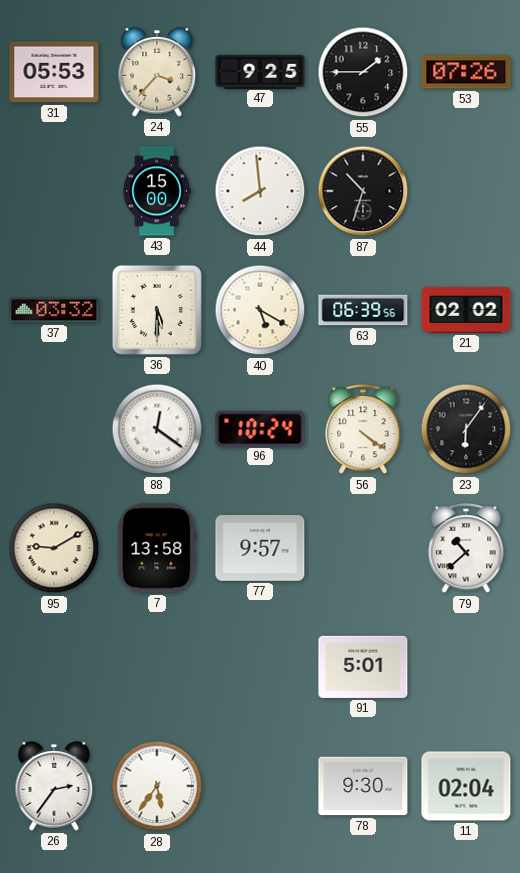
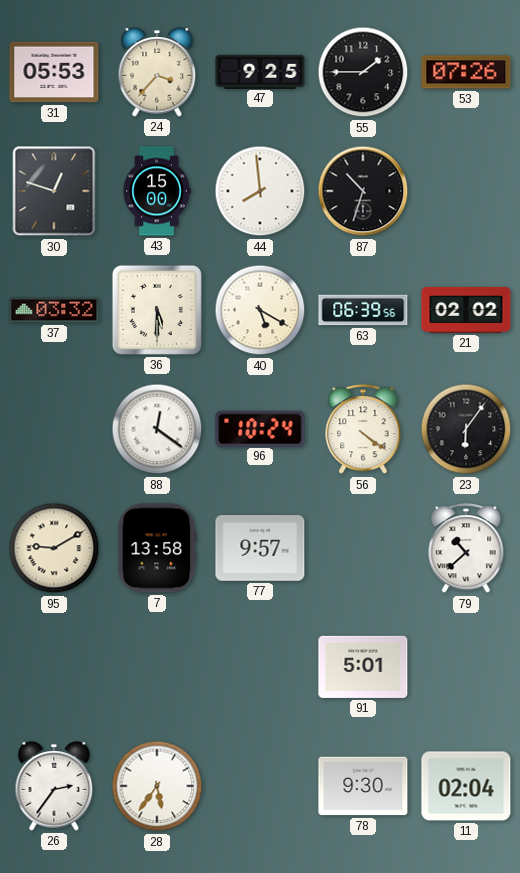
30: none -> 12:48
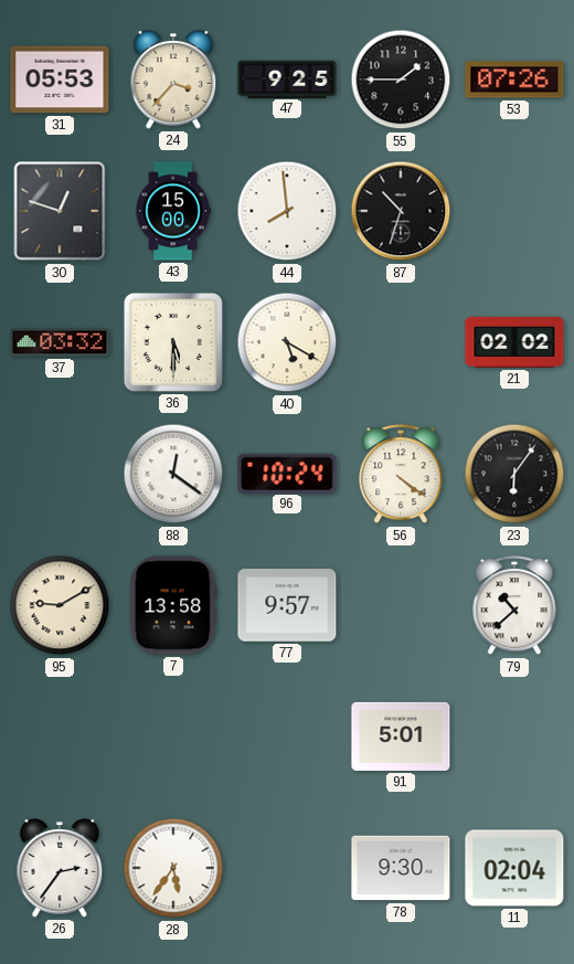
63: 06:39 -> none
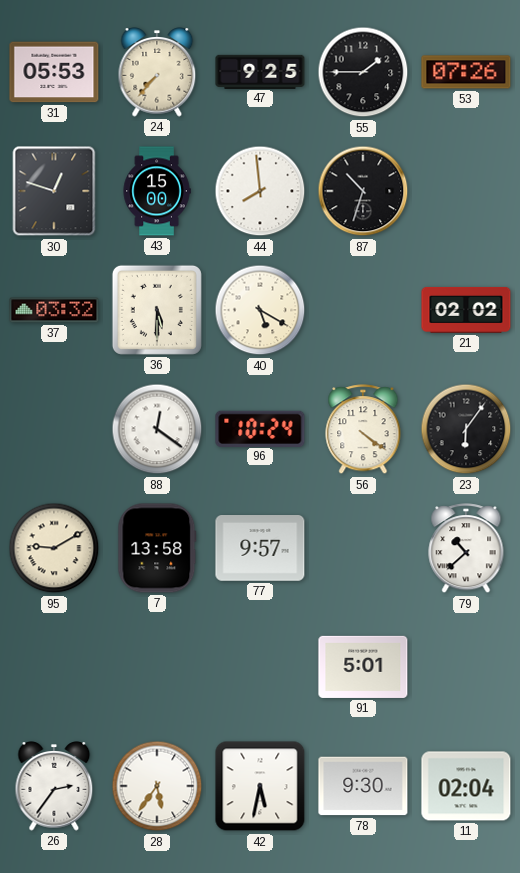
24: 3:37 -> 7:37
42: none -> 5:32
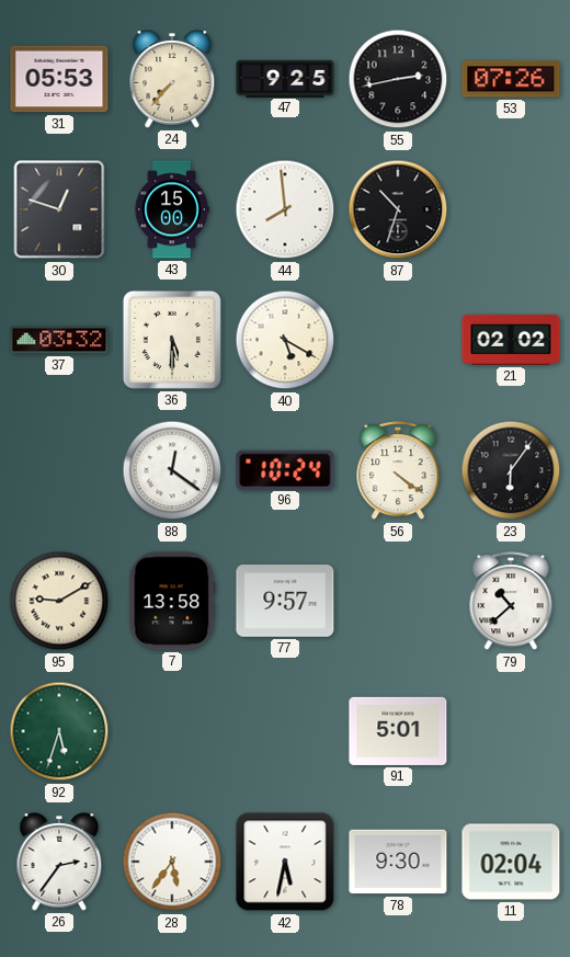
55: 1:45 -> 2:43
92: none -> 5:33
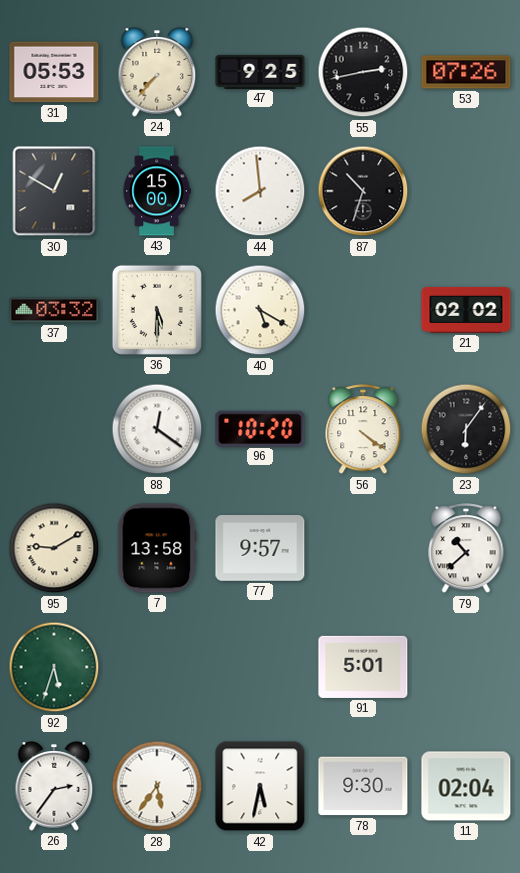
30: 12:48 -> 12:50
96: 10:24 -> 10:20
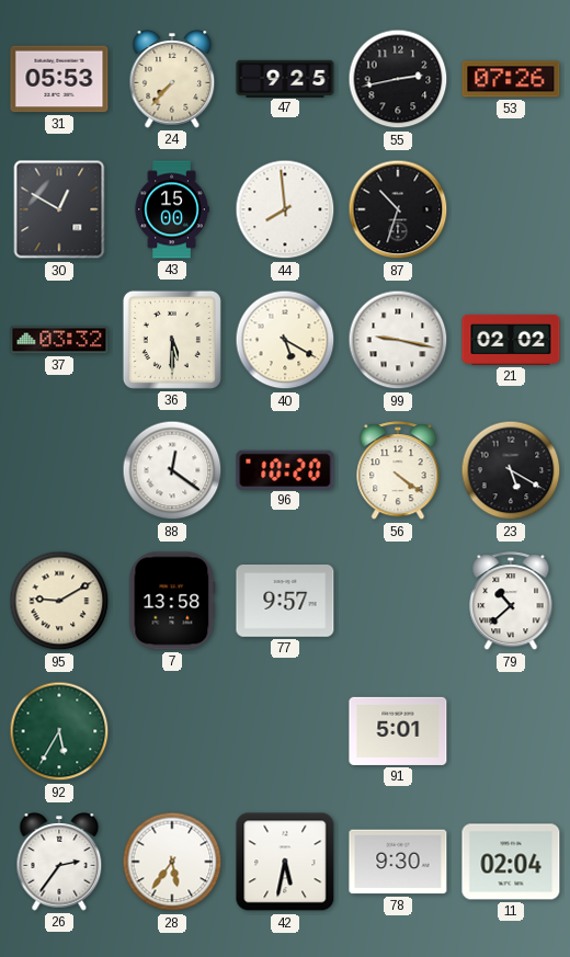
99: none -> 9:17
23: 6:06 -> 5:20
92: 5:33 -> 5:35
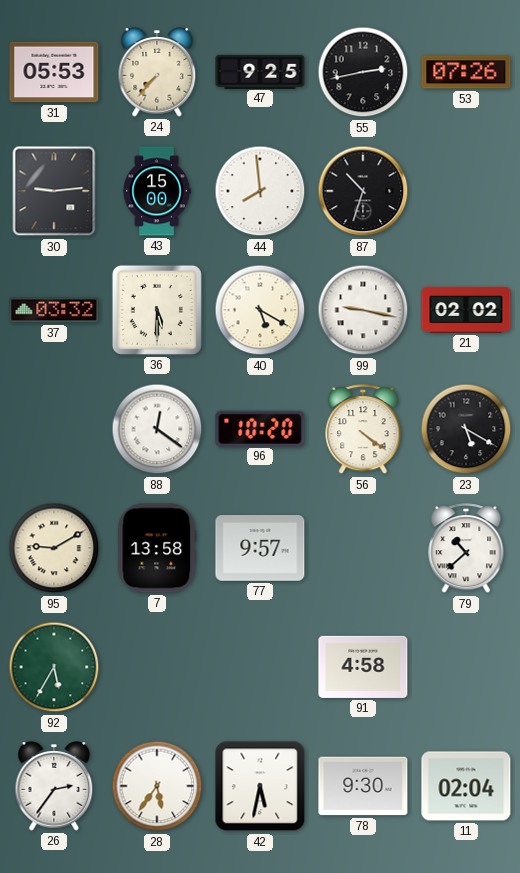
30: 12:50 -> 9:14
91: 5:01 -> 4:58
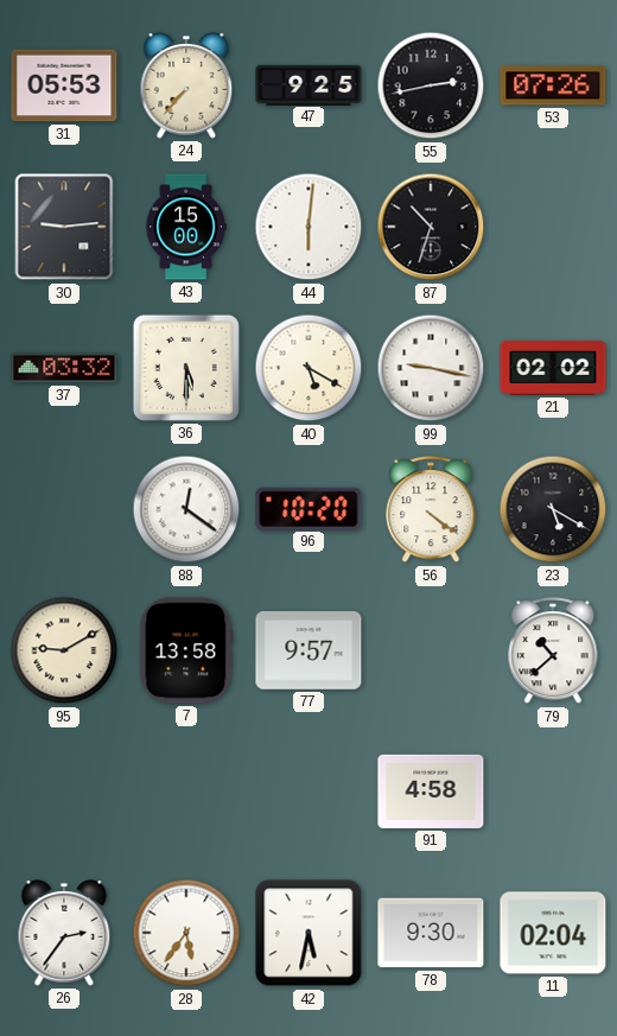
44: 7:59 -> 6:01
92: 5:35 -> none
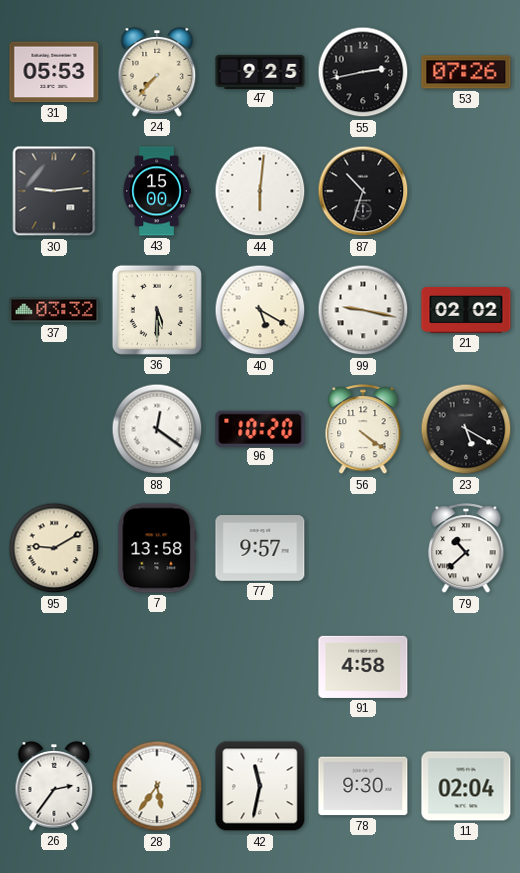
42: 5:32 -> 11:32
